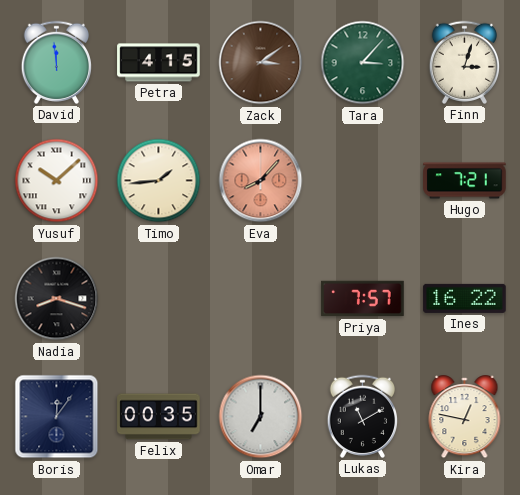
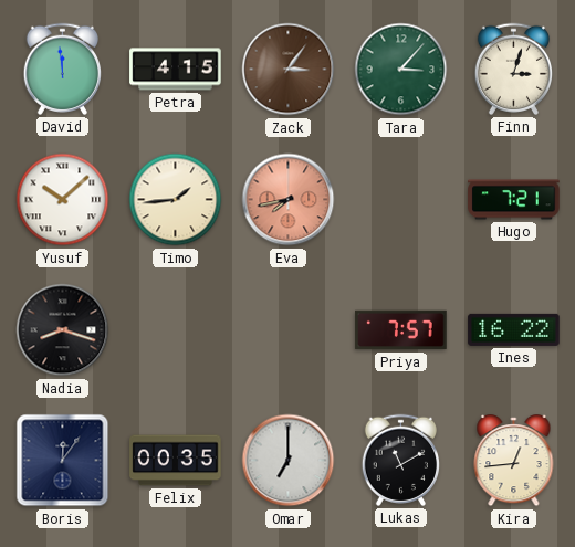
Zack: 3:09 -> 3:06
Eva: 8:07 -> 7:43
Kira: 12:47 -> 12:44
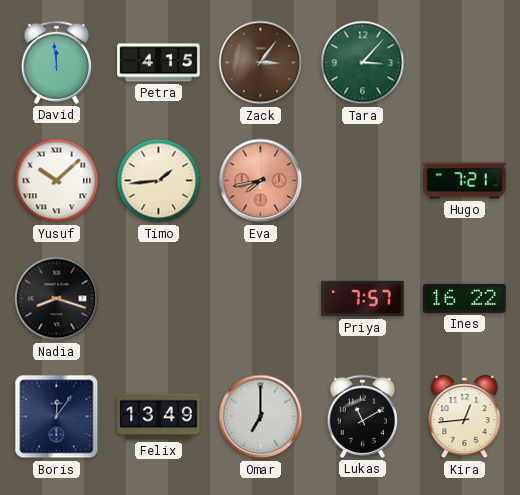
Finn: 3:03 -> none
Felix: 00:35 -> 13:49
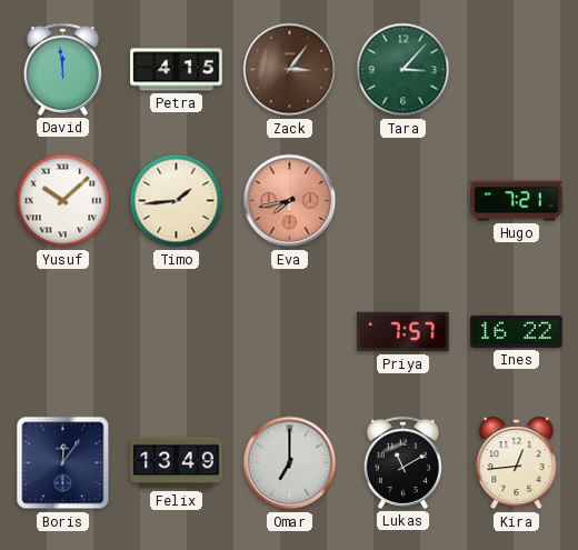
Nadia: 8:18 -> none
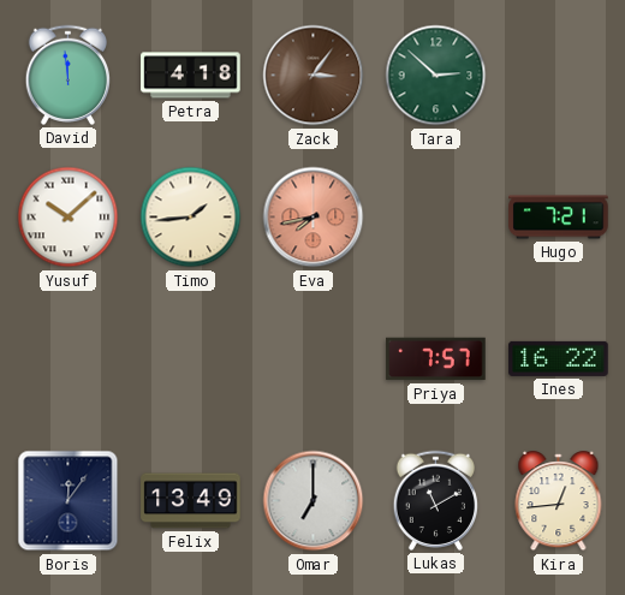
Petra: 4:15 -> 4:18
Tara: 3:07 -> 2:52
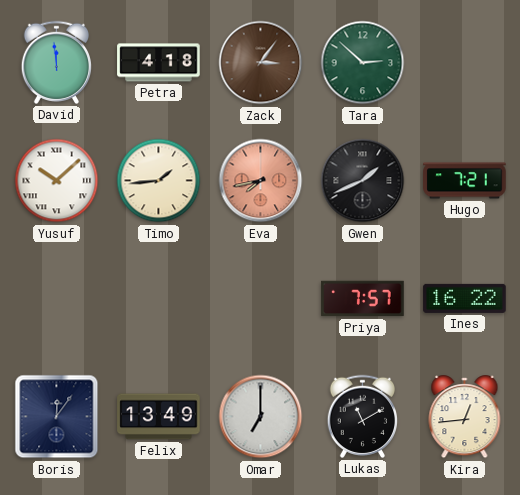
Gwen: none -> 1:41
